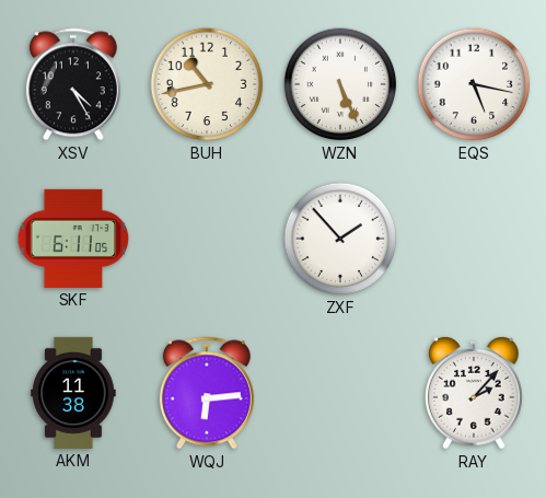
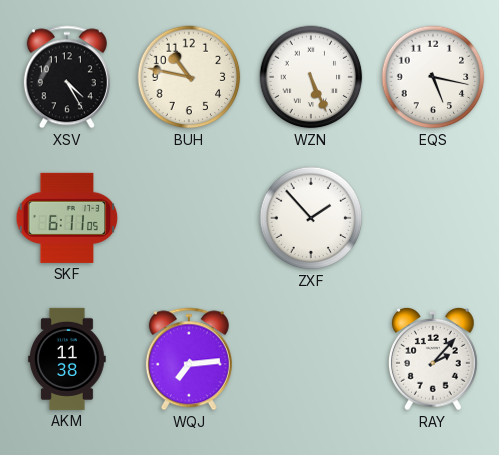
BUH: 10:43 -> 10:47
WQJ: 6:14 -> 7:14
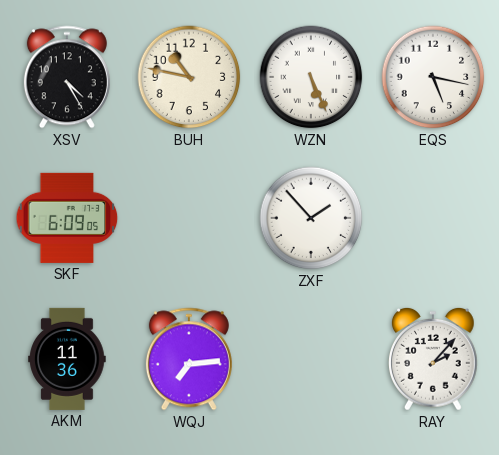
SKF: 6:11 -> 6:09
AKM: 11:38 -> 11:36
